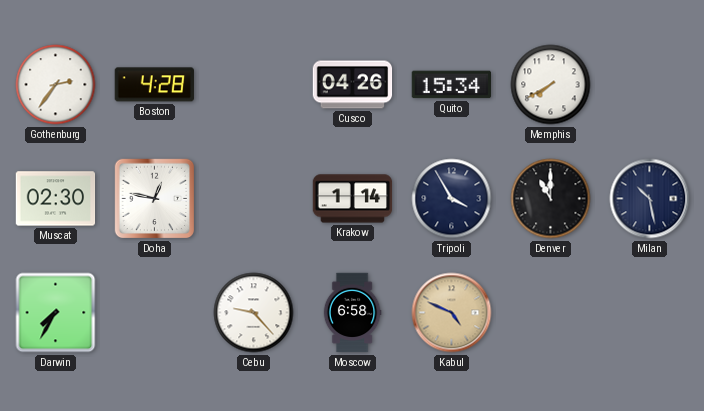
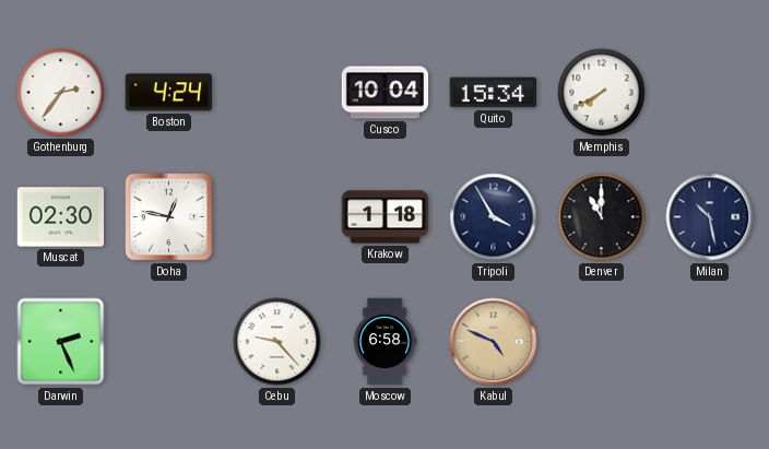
Boston: 4:28 -> 4:24
Cusco: 04:26 -> 10:04
Krakow: 1:14 -> 1:18
Darwin: 7:35 -> 2:26
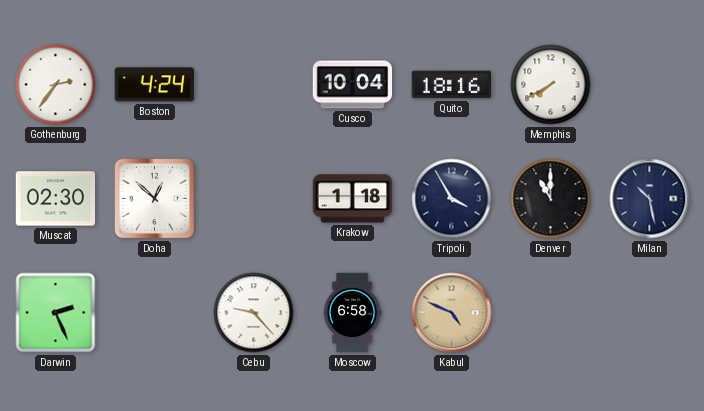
Quito: 15:34 -> 18:16
Doha: 12:47 -> 12:52
